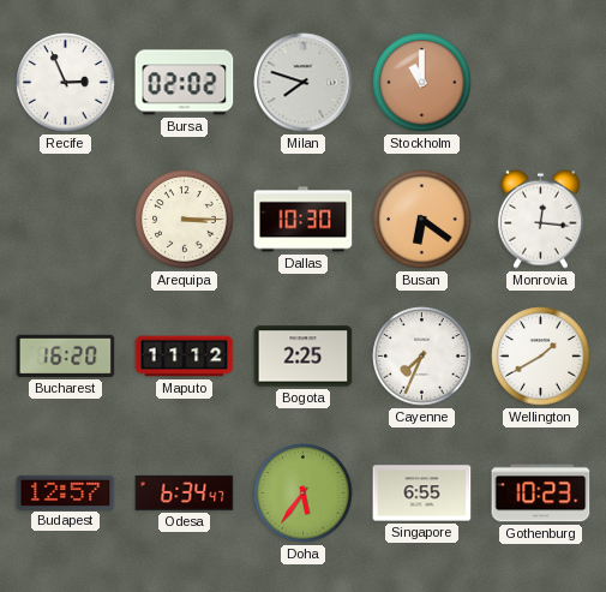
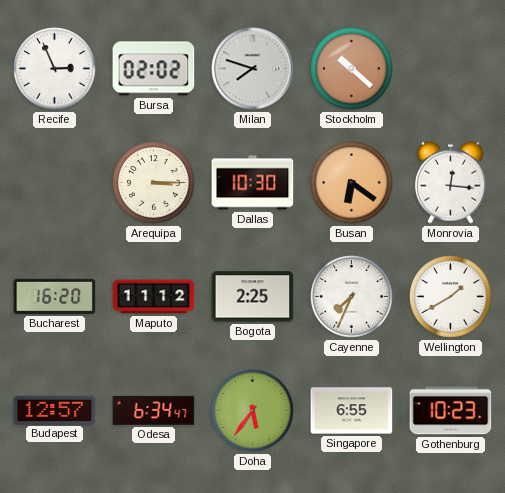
Stockholm: 11:00 -> 10:22
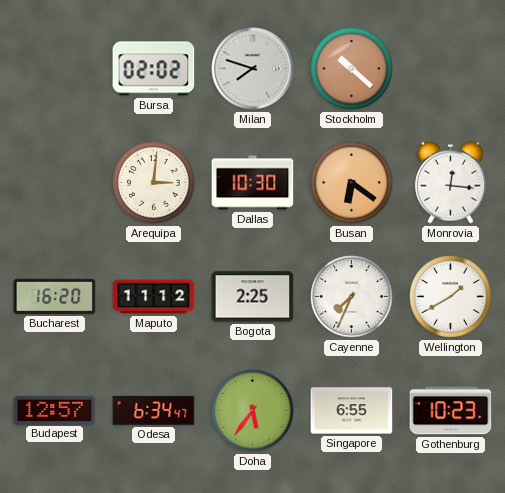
Recife: 2:56 -> none
Arequipa: 3:15 -> 3:01
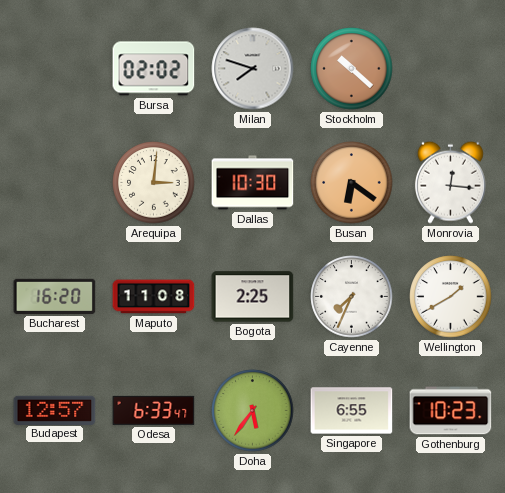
Maputo: 11:12 -> 11:08
Odesa: 6:34 -> 6:33
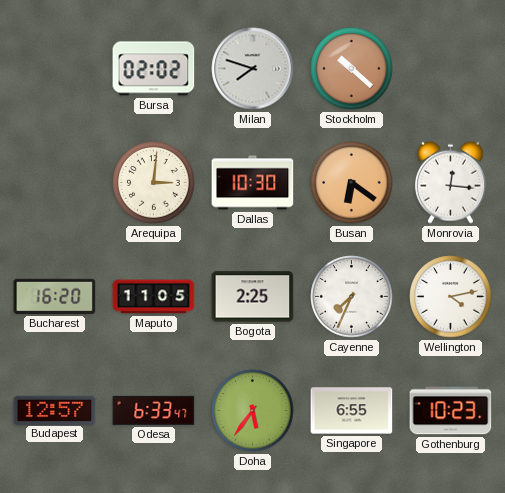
Maputo: 11:08 -> 11:05
Wellington: 1:40 -> 4:13
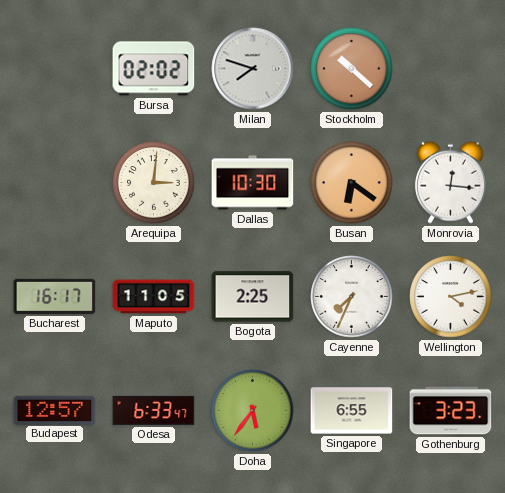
Bucharest: 16:20 -> 16:17
Gothenburg: 10:23 -> 3:23
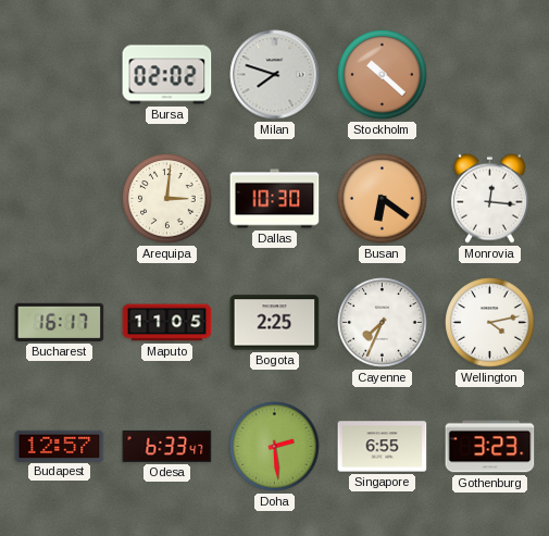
Doha: 5:36 -> 2:29
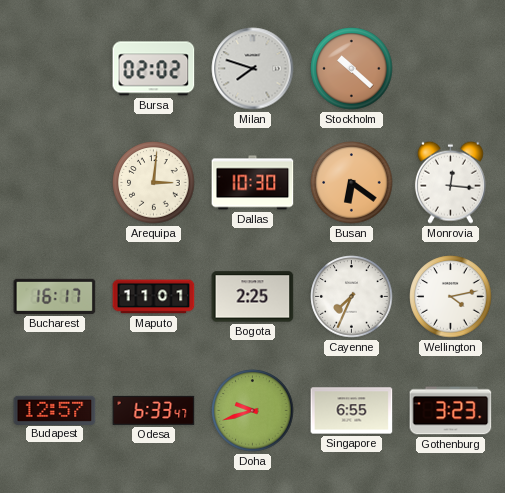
Maputo: 11:05 -> 11:01
Doha: 2:29 -> 9:42
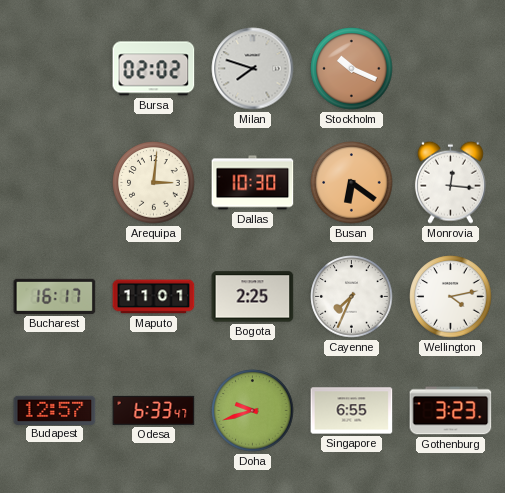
Stockholm: 10:22 -> 10:19
